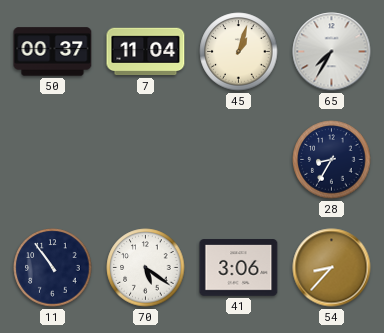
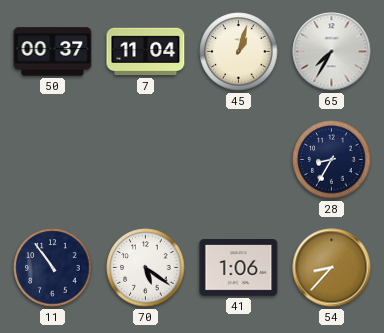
41: 3:06 -> 1:06
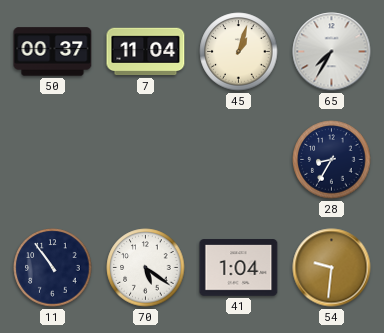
41: 1:06 -> 1:04
54: 8:37 -> 9:31
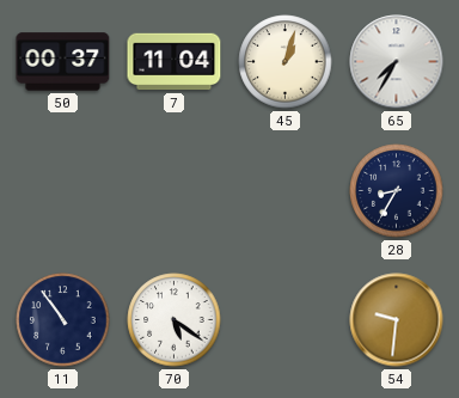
41: 1:04 -> none
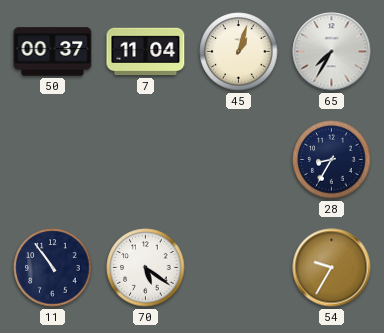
54: 9:31 -> 9:35
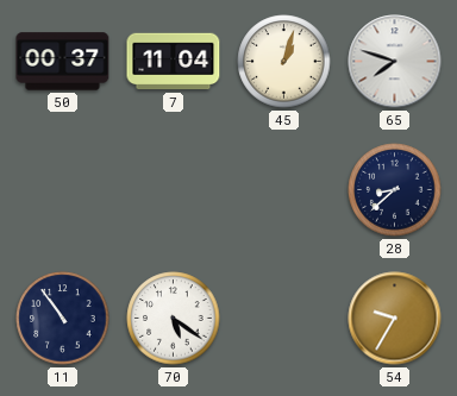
65: 7:35 -> 7:48
28: 8:35 -> 8:38
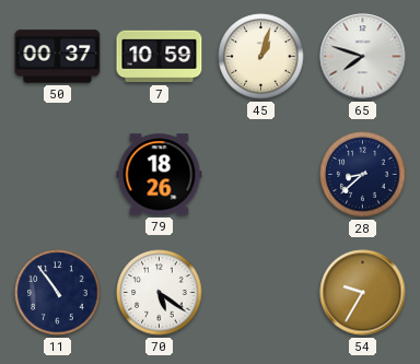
7: 11:04 -> 10:59
79: none -> 18:26
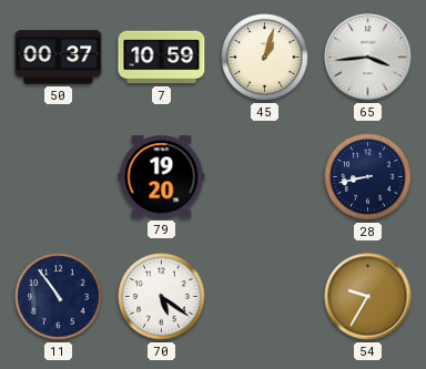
65: 7:48 -> 3:44
79: 18:26 -> 19:20
28: 8:38 -> 8:43
